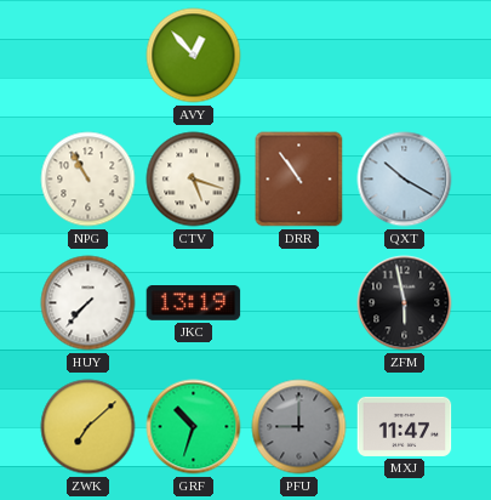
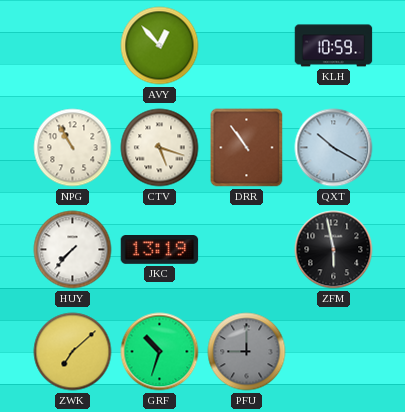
KLH: none -> 10:59
MXJ: 11:47 -> none
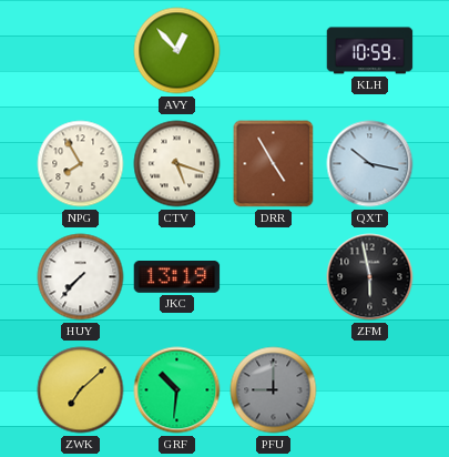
NPG: 10:55 -> 7:55
DRR: 10:54 -> 4:55
QXT: 10:20 -> 10:17
GRF: 10:33 -> 10:31
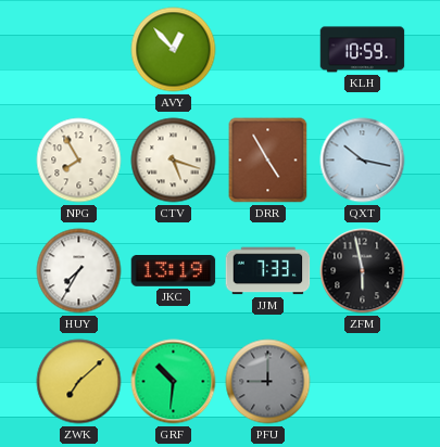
HUY: 7:37 -> 7:35
JJM: none -> 7:33
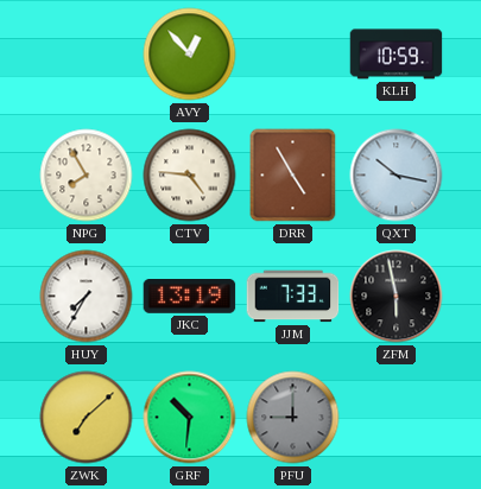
CTV: 5:18 -> 4:46
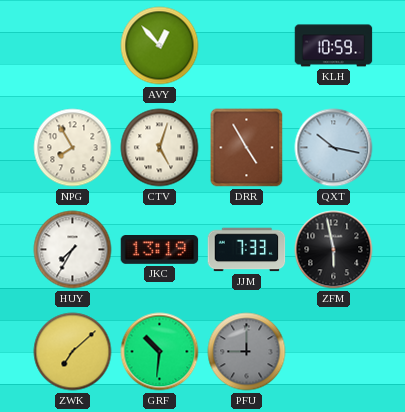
CTV: 4:46 -> 5:03
